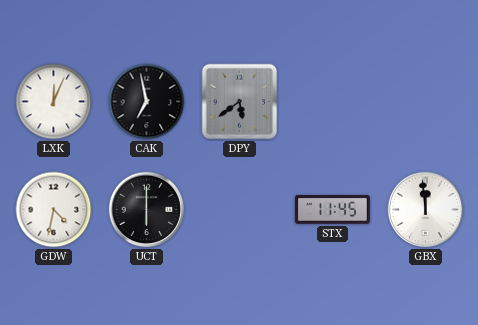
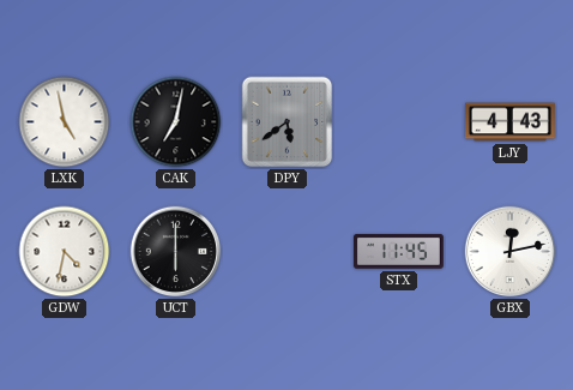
LXK: 12:04 -> 4:58
CAK: 6:58 -> 7:02
LJY: none -> 4:43
GBX: 11:59 -> 12:13
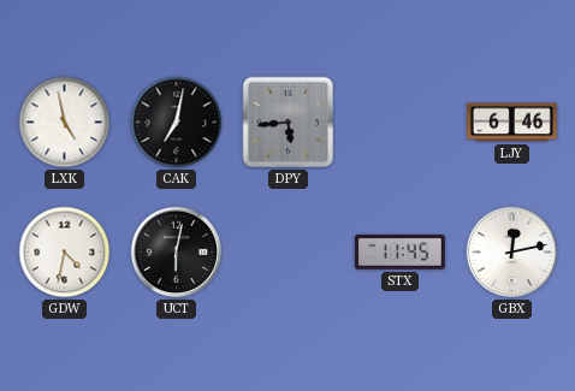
DPY: 5:39 -> 5:44
LJY: 4:43 -> 6:46
UCT: 6:00 -> 6:02
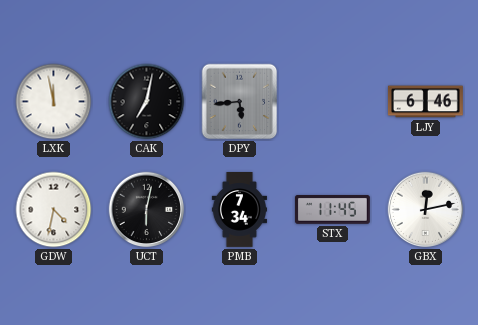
LXK: 4:58 -> 11:58
PMB: none -> 7:34
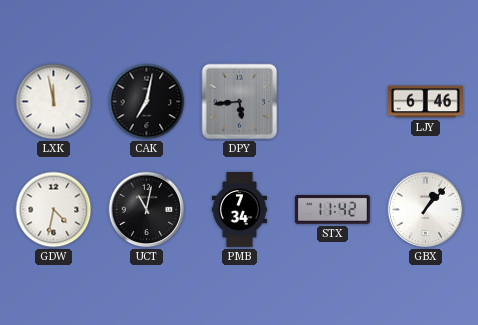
UCT: 6:02 -> 11:02
STX: 11:45 -> 11:42
GBX: 12:13 -> 1:07
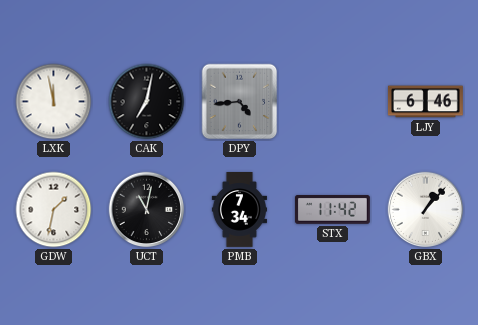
DPY: 5:44 -> 4:44
GDW: 4:32 -> 1:32
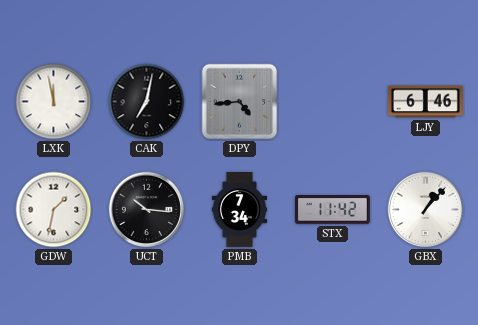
UCT: 11:02 -> 10:16
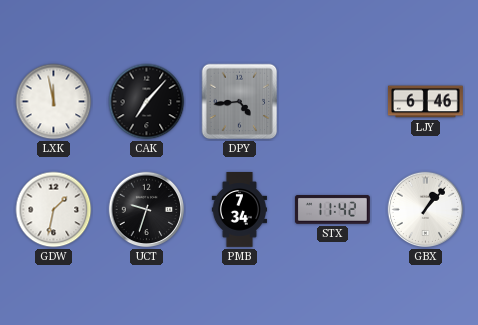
CAK: 7:02 -> 7:07
UCT: 10:16 -> 9:33
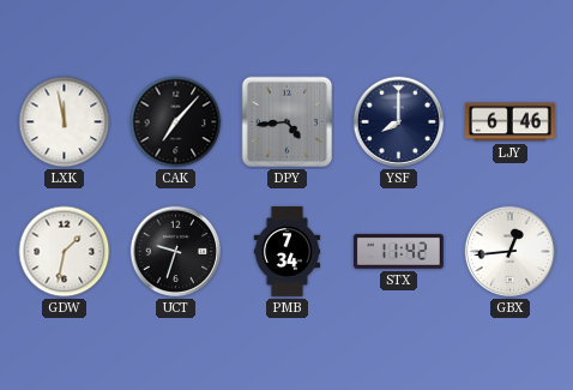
YSF: none -> 8:00
GBX: 1:07 -> 12:44
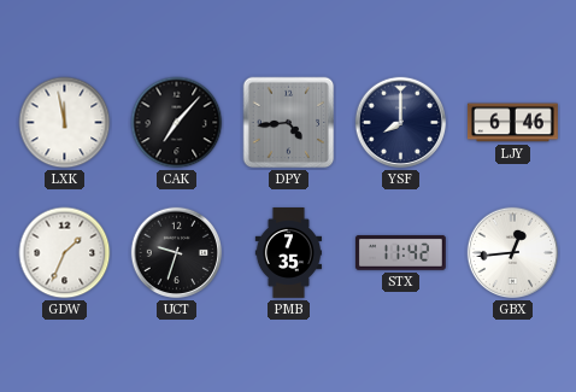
GDW: 1:32 -> 1:34
PMB: 7:34 -> 7:35
